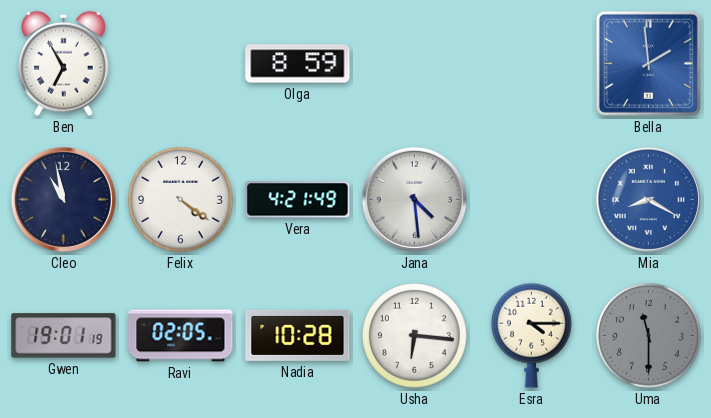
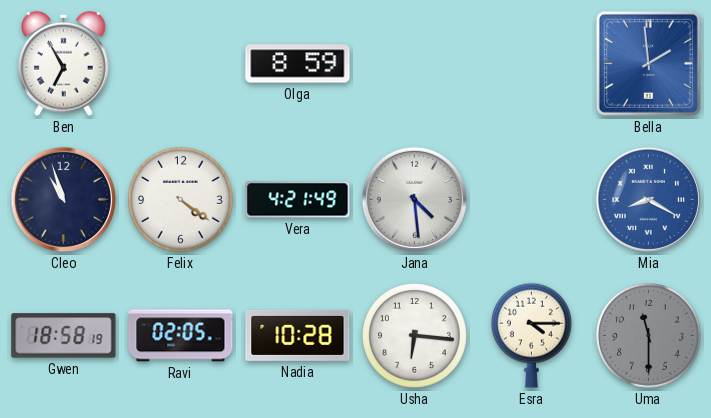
Cleo: 10:58 -> 10:57
Gwen: 19:01 -> 18:58
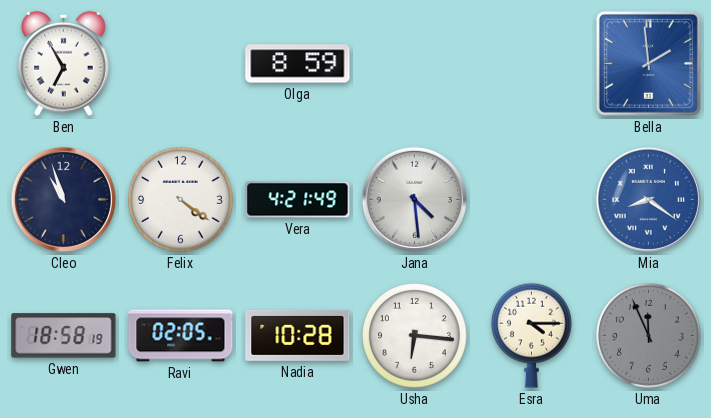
Mia: 8:20 -> 8:21
Uma: 11:30 -> 11:56
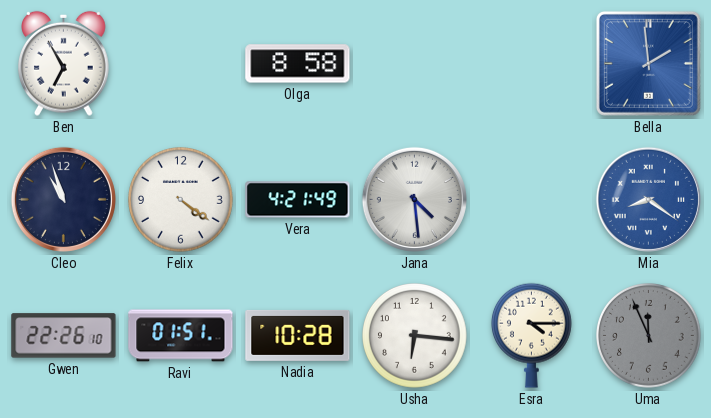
Olga: 8:59 -> 8:58
Gwen: 18:58 -> 22:26
Ravi: 02:05 -> 01:51
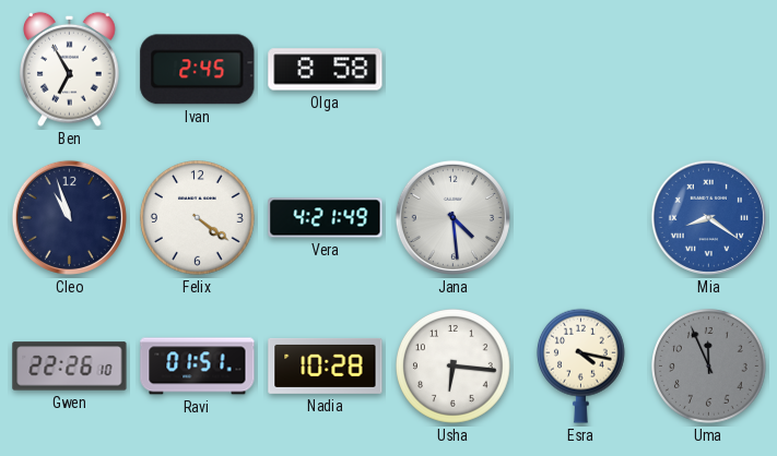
Ivan: none -> 2:45
Bella: 1:59 -> none
Esra: 4:15 -> 4:17
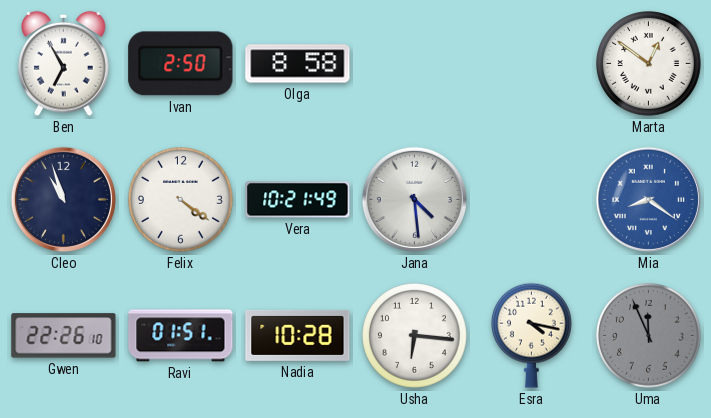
Ivan: 2:45 -> 2:50
Marta: none -> 12:51
Vera: 4:21 -> 10:21
